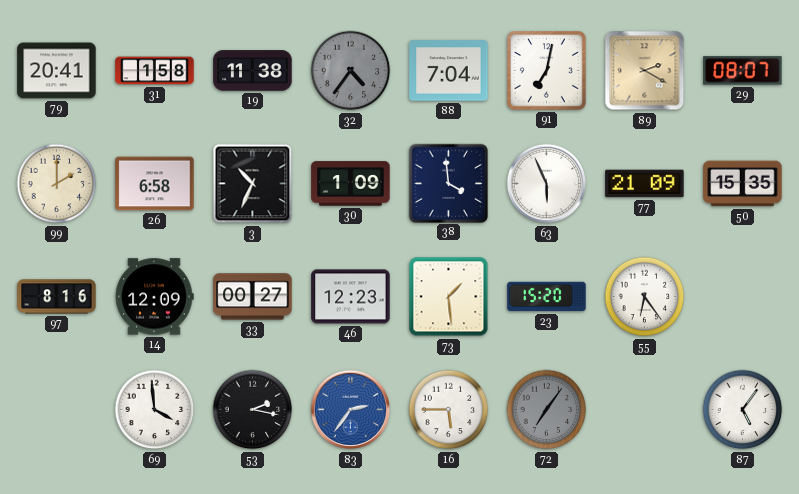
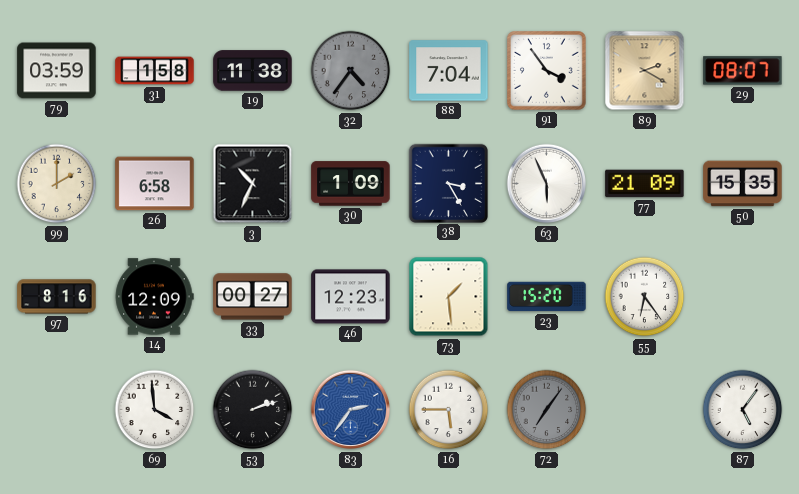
79: 20:41 -> 03:59
91: 7:02 -> 3:54
38: 3:59 -> 3:25
53: 2:17 -> 2:12
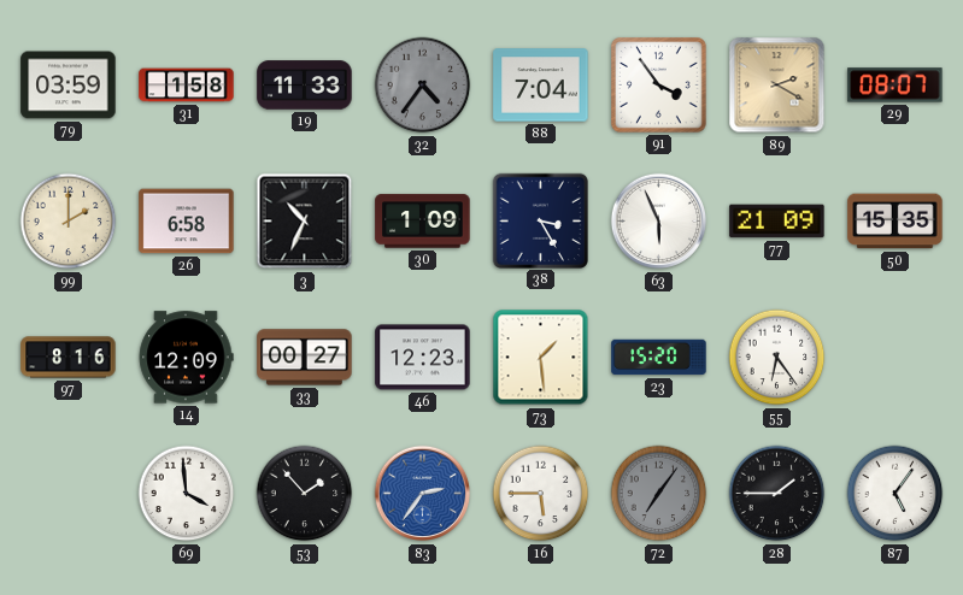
19: 11:38 -> 11:33
53: 2:12 -> 1:53
28: none -> 1:45
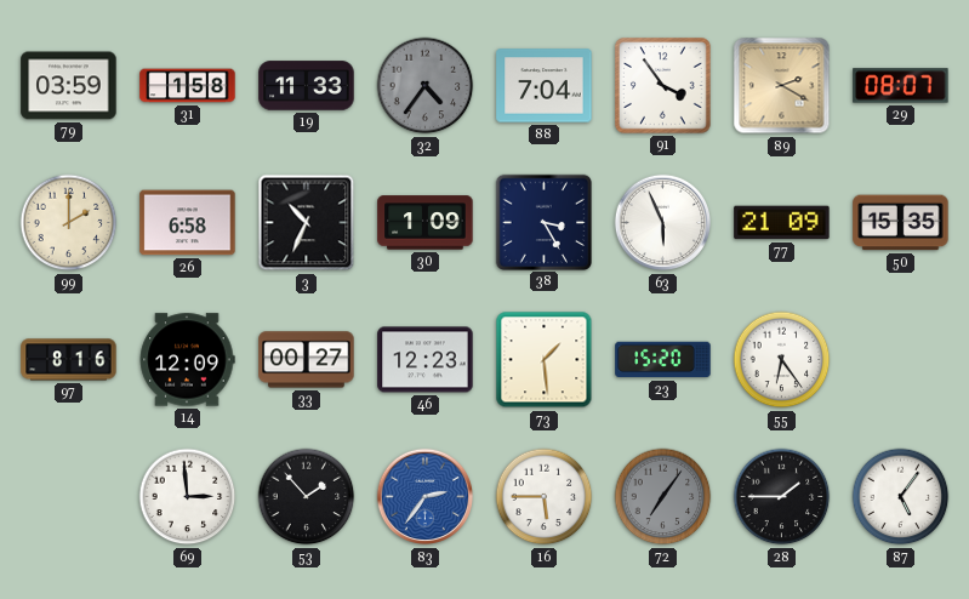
69: 3:59 -> 2:59
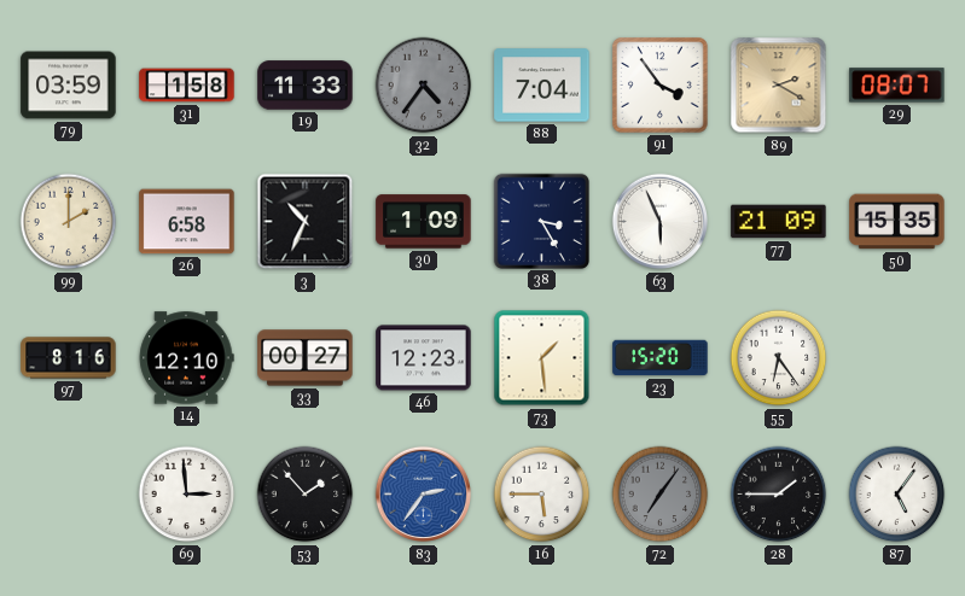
14: 12:09 -> 12:10
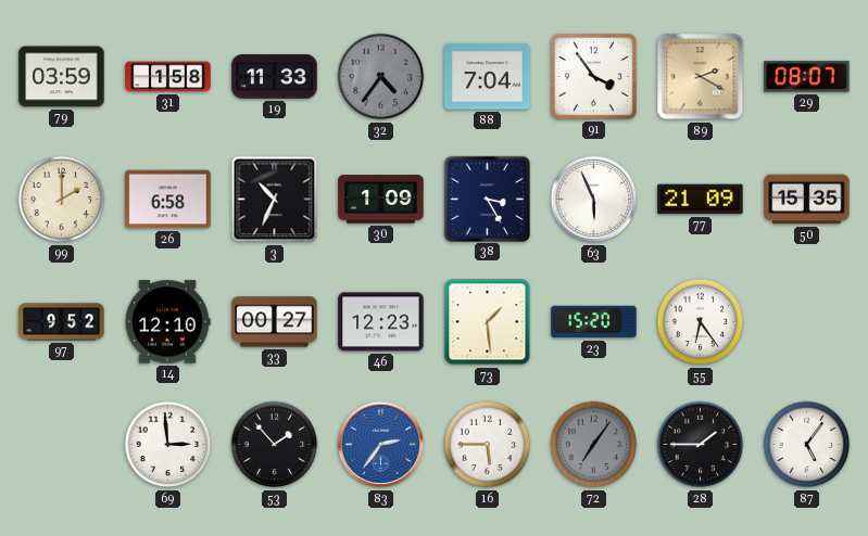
97: 8:16 -> 9:52
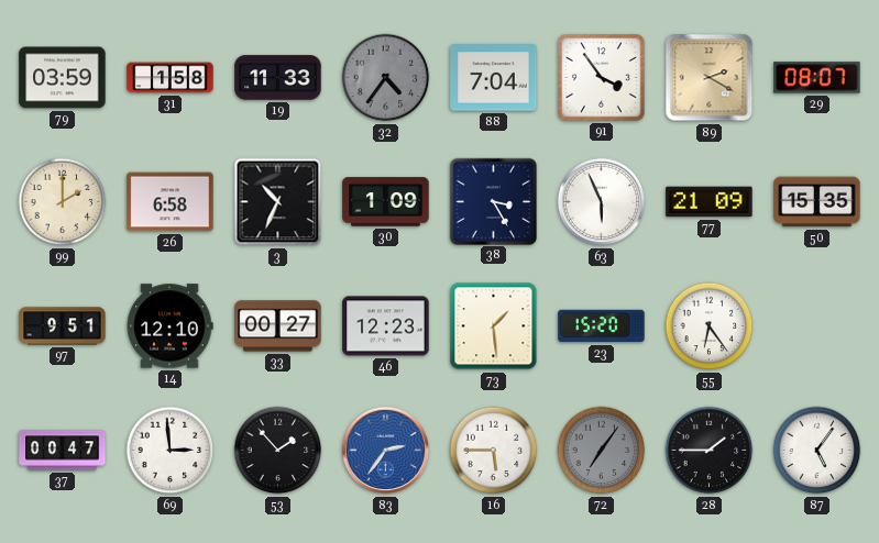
97: 9:52 -> 9:51
37: none -> 00:47
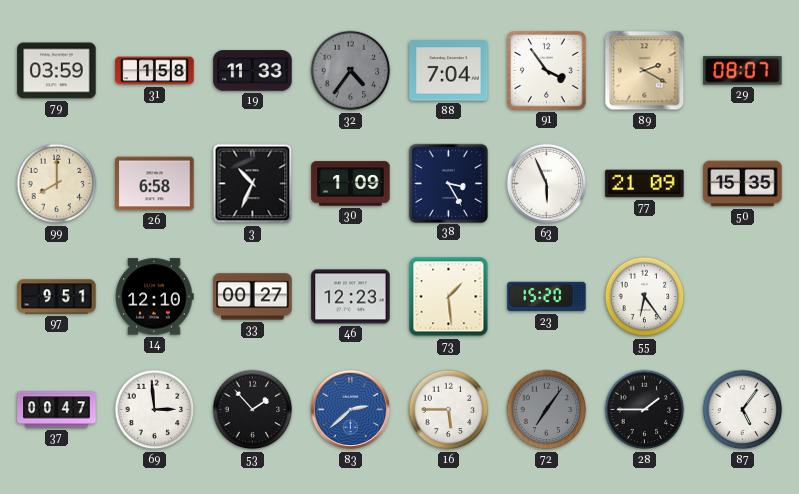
99: 2:00 -> 8:00
83: 2:36 -> 2:38
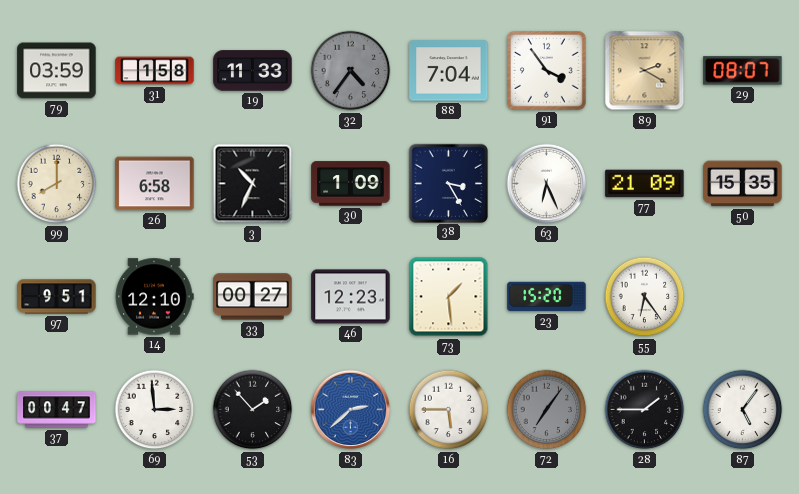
63: 5:56 -> 6:26
